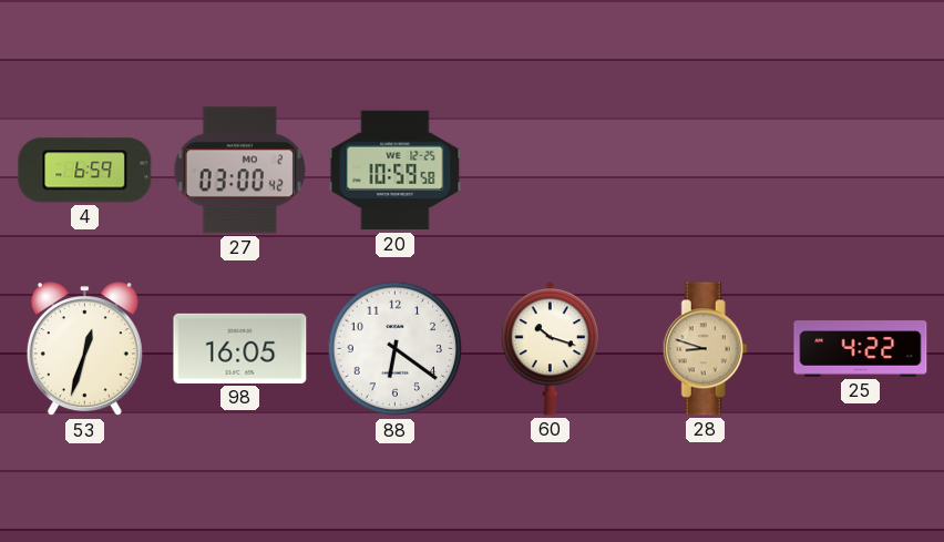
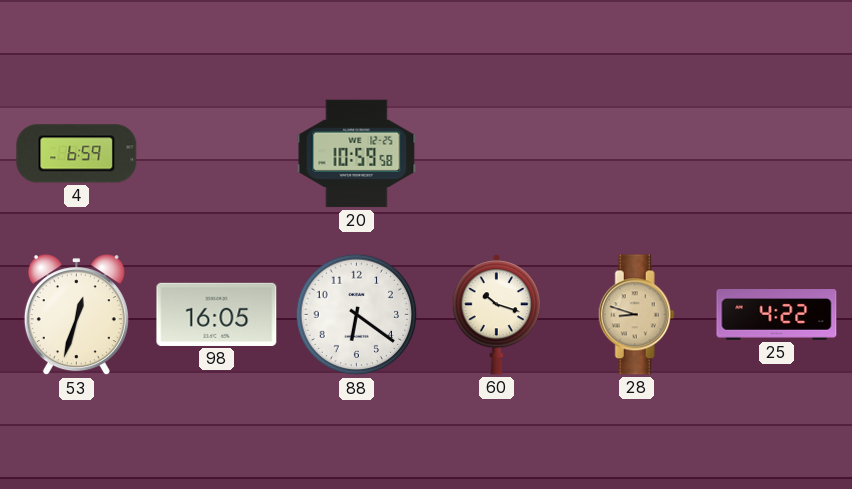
27: 03:00 -> none
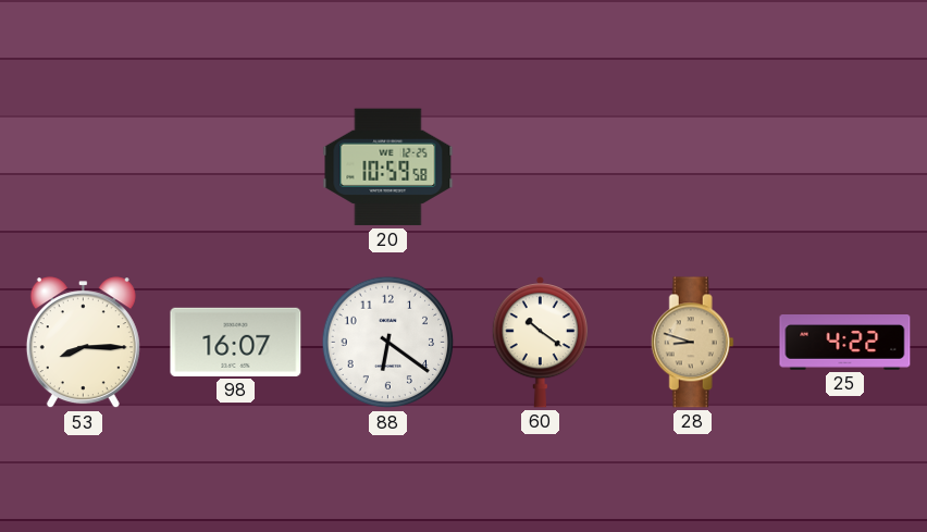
4: 6:59 -> none
53: 12:33 -> 8:15
98: 16:05 -> 16:07
60: 10:18 -> 10:21
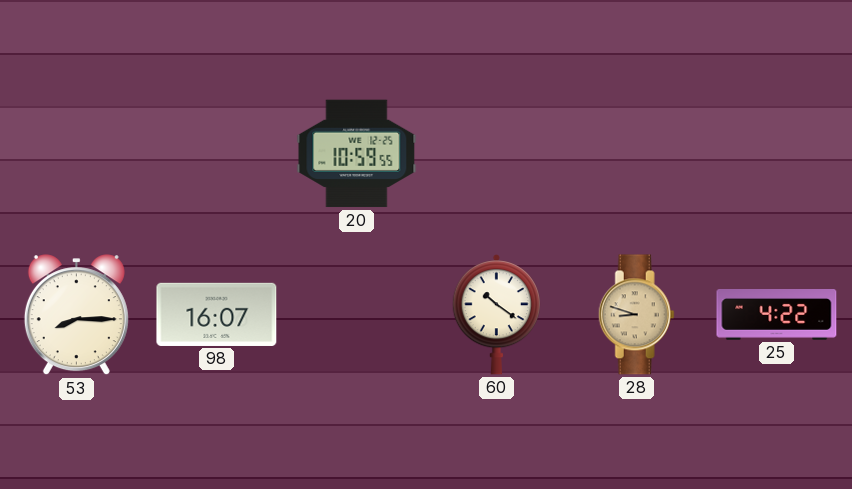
20: 10:59:58 -> 10:59:55
88: 6:21 -> none
